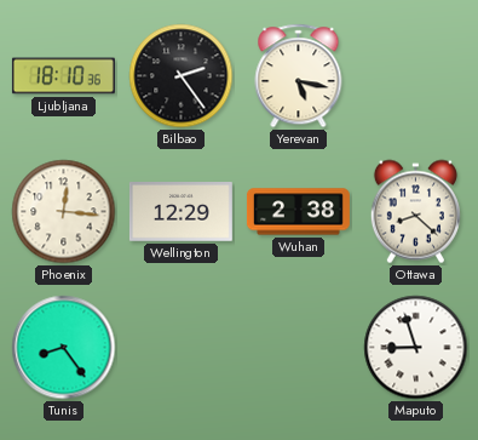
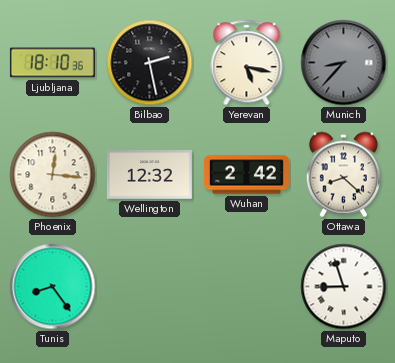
Bilbao: 2:24 -> 2:28
Munich: none -> 8:37
Wellington: 12:29 -> 12:32
Wuhan: 2:38 -> 2:42
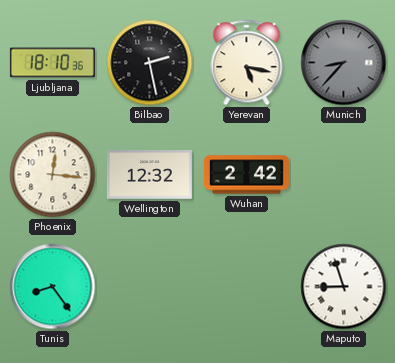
Ottawa: 8:22 -> none
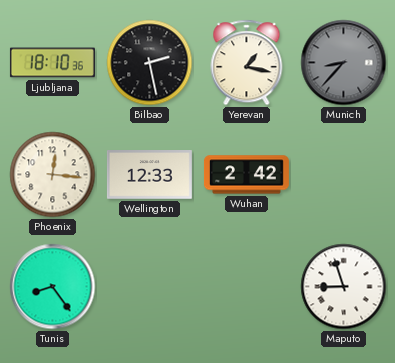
Yerevan: 5:17 -> 1:17
Wellington: 12:32 -> 12:33
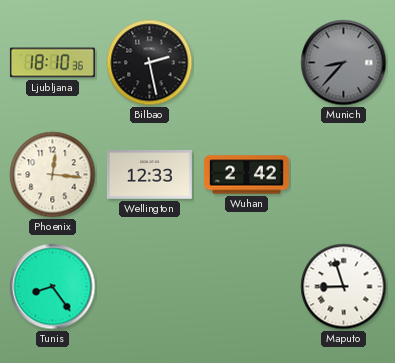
Yerevan: 1:17 -> none
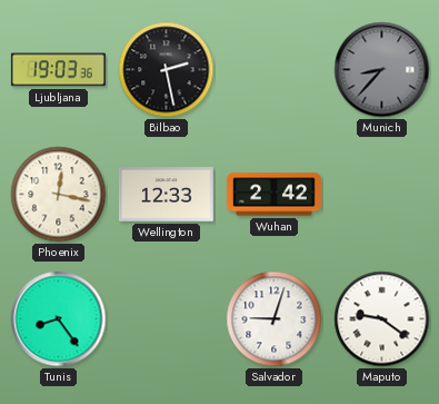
Ljubljana: 18:10 -> 19:03
Phoenix: 12:16 -> 12:17
Salvador: none -> 9:03
Maputo: 8:57 -> 9:21
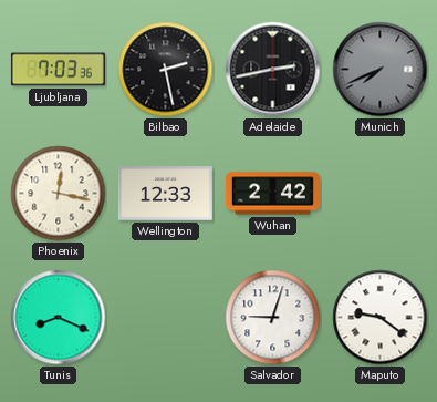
Ljubljana: 19:03 -> 7:03
Adelaide: none -> 2:43
Munich: 8:37 -> 7:41
Tunis: 8:24 -> 8:19
